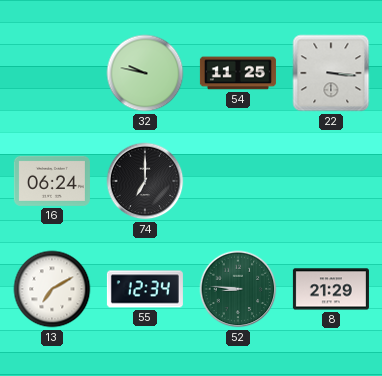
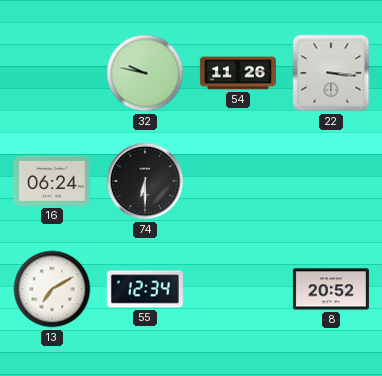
54: 11:25 -> 11:26
74: 7:00 -> 6:30
52: 8:46 -> none
8: 21:29 -> 20:52
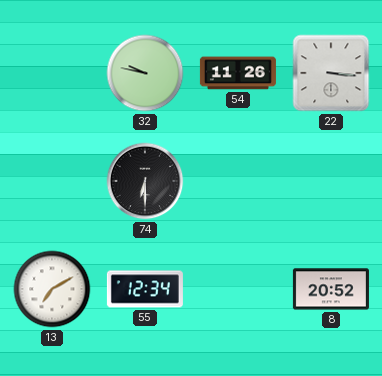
16: 06:24 -> none
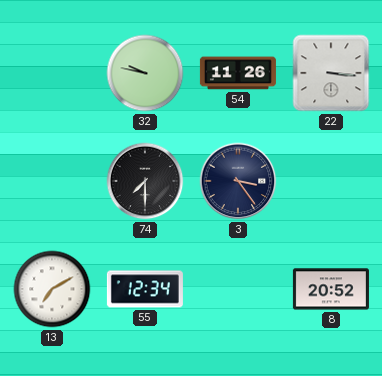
74: 6:30 -> 7:30
3: none -> 3:24
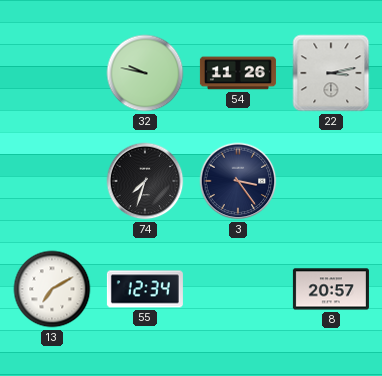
22: 3:16 -> 3:13
74: 7:30 -> 7:33
8: 20:52 -> 20:57
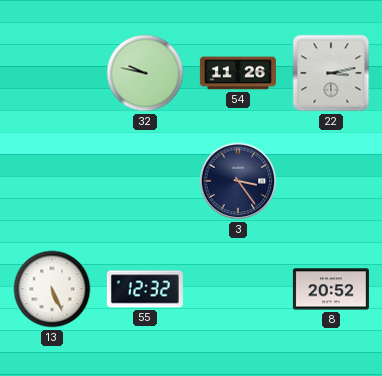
74: 7:33 -> none
13: 7:10 -> 5:26
55: 12:34 -> 12:32
8: 20:57 -> 20:52
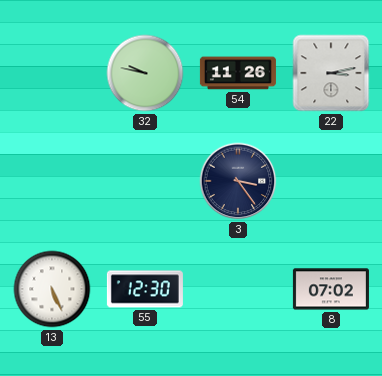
55: 12:32 -> 12:30
8: 20:52 -> 07:02
